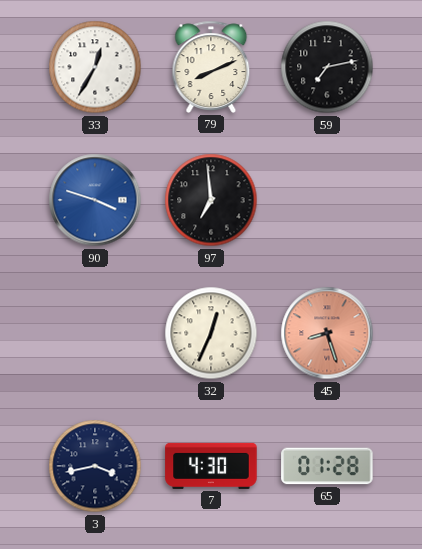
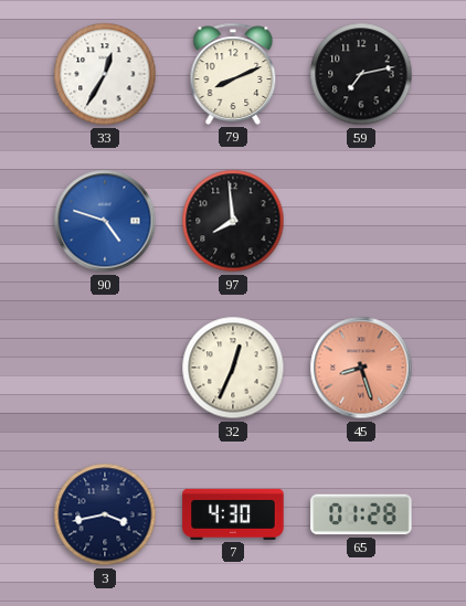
90: 3:48 -> 4:48
97: 6:59 -> 7:59
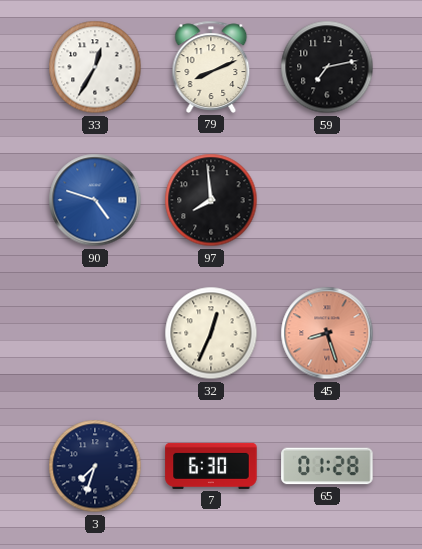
3: 3:43 -> 7:33
7: 4:30 -> 6:30
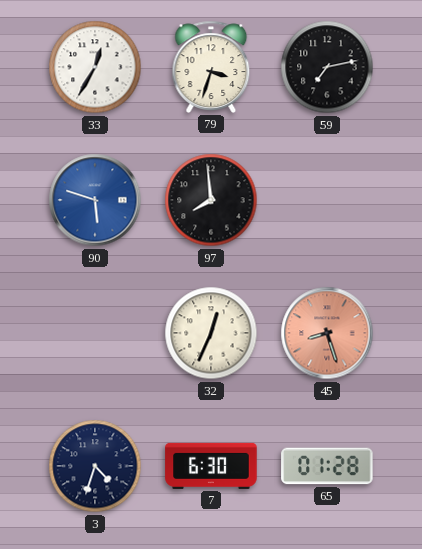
79: 8:11 -> 3:33
90: 4:48 -> 5:48
3: 7:33 -> 4:33
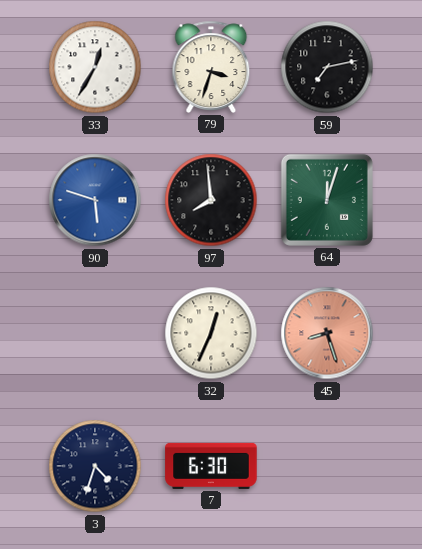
64: none -> 12:03
65: 01:28 -> none
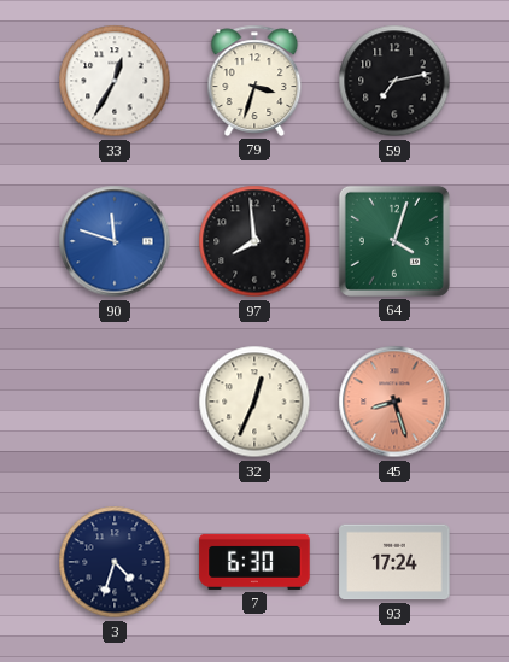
90: 5:48 -> 11:48
64: 12:03 -> 4:03
93: none -> 17:24
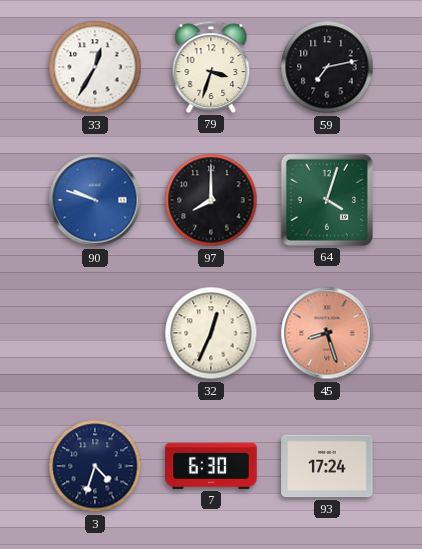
90: 11:48 -> 9:48
97: 7:59 -> 8:00
